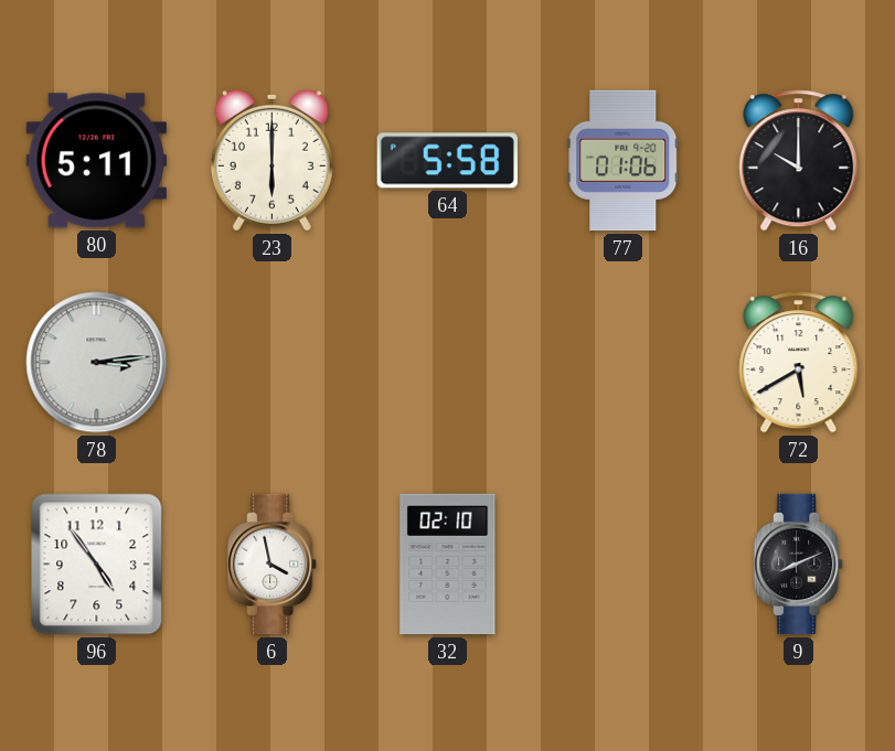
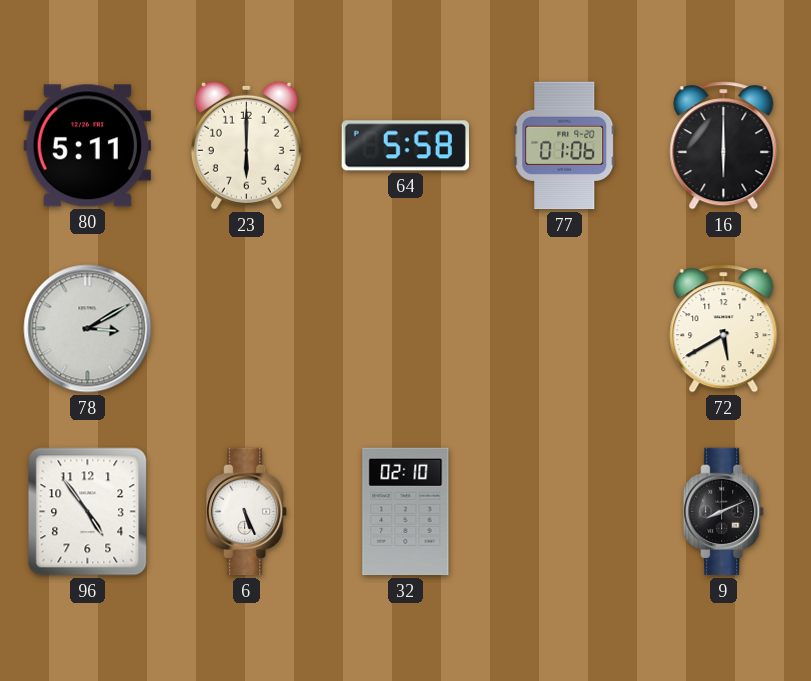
16: 10:00 -> 6:00
78: 3:14 -> 3:10
6: 3:58 -> 5:26
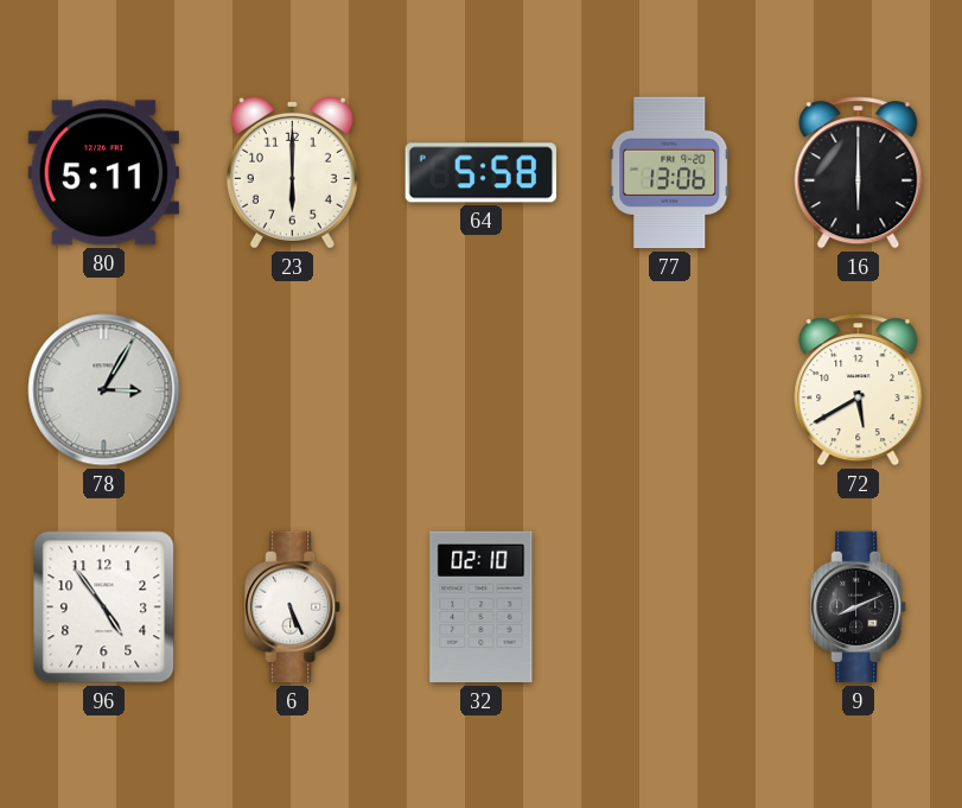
77: 01:06 -> 13:06
78: 3:10 -> 3:05
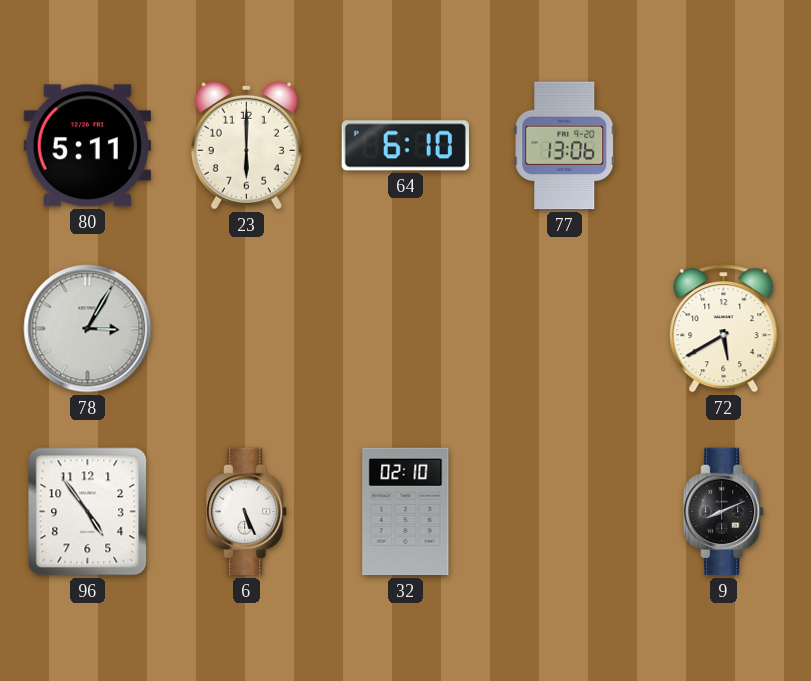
64: 5:58 -> 6:10
16: 6:00 -> none
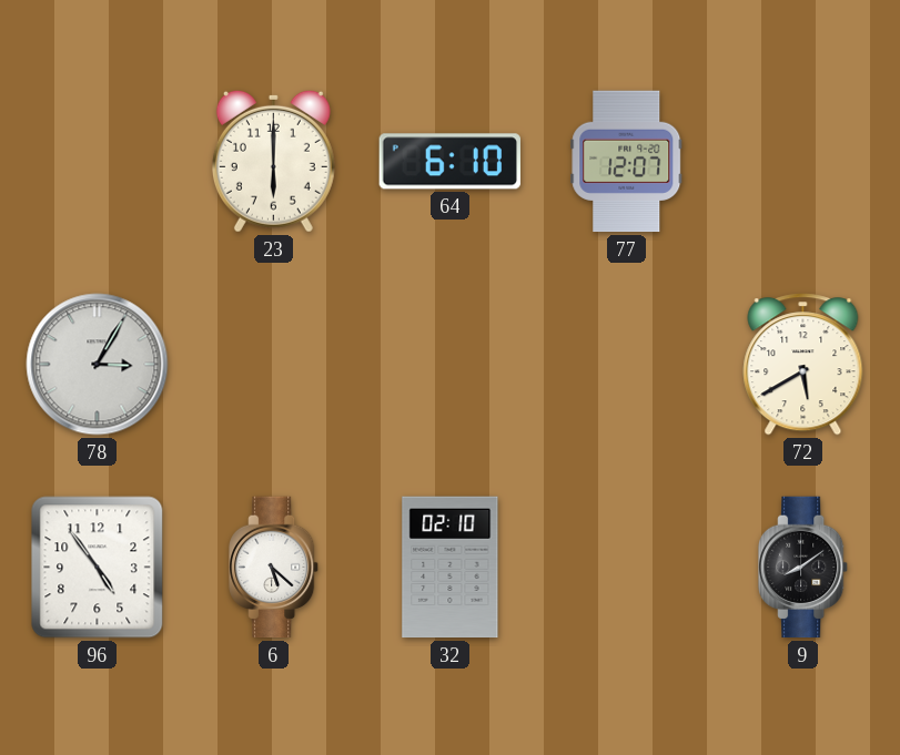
80: 5:11 -> none
77: 13:06 -> 12:07
6: 5:26 -> 5:22
9: 8:11 -> 8:09
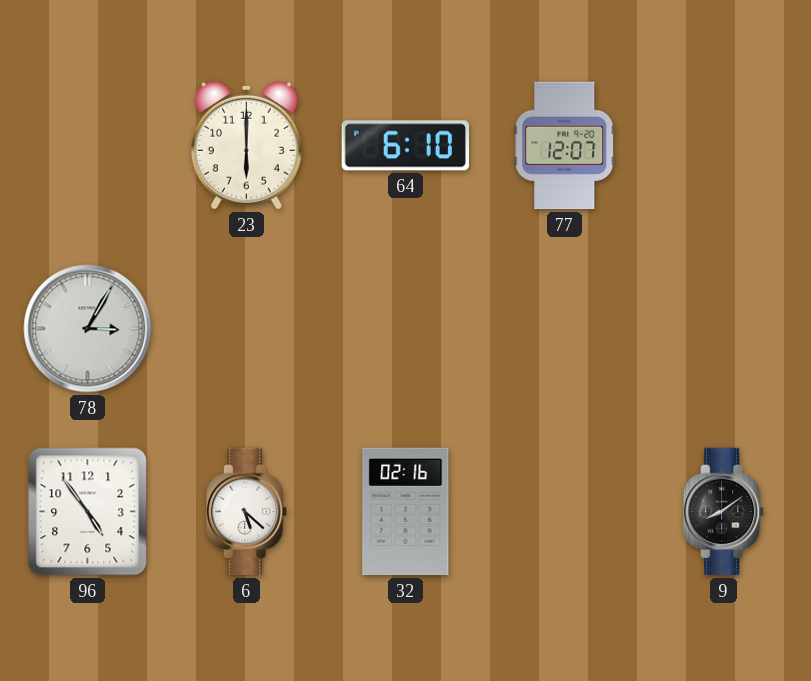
72: 5:40 -> none
32: 02:10 -> 02:16
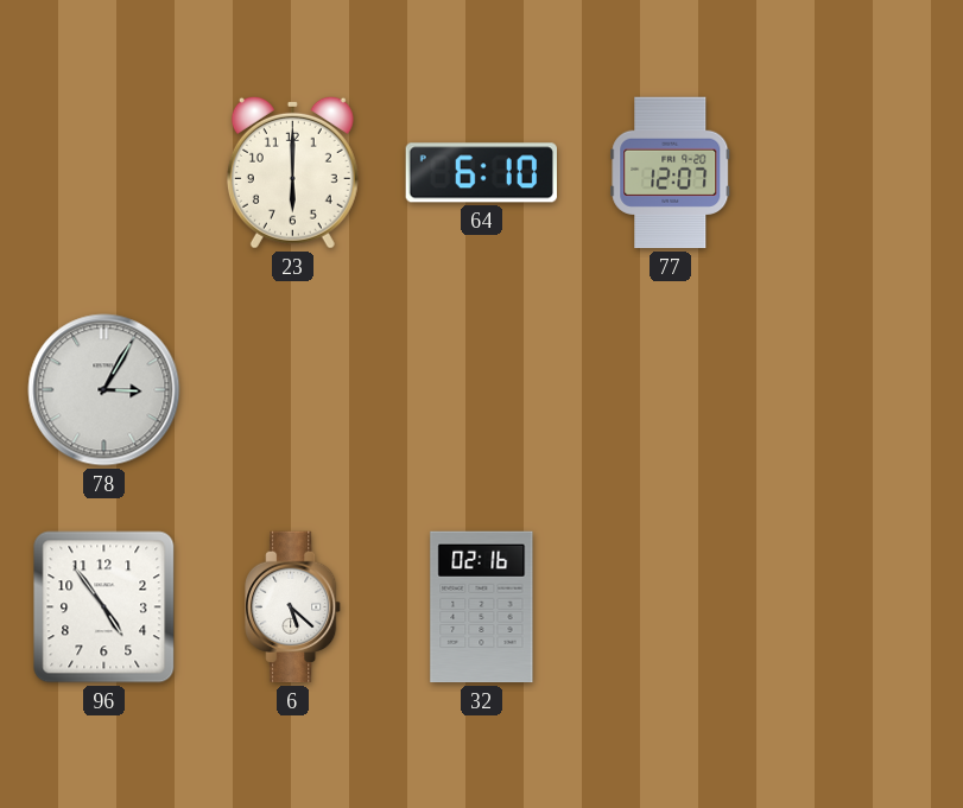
9: 8:09 -> none
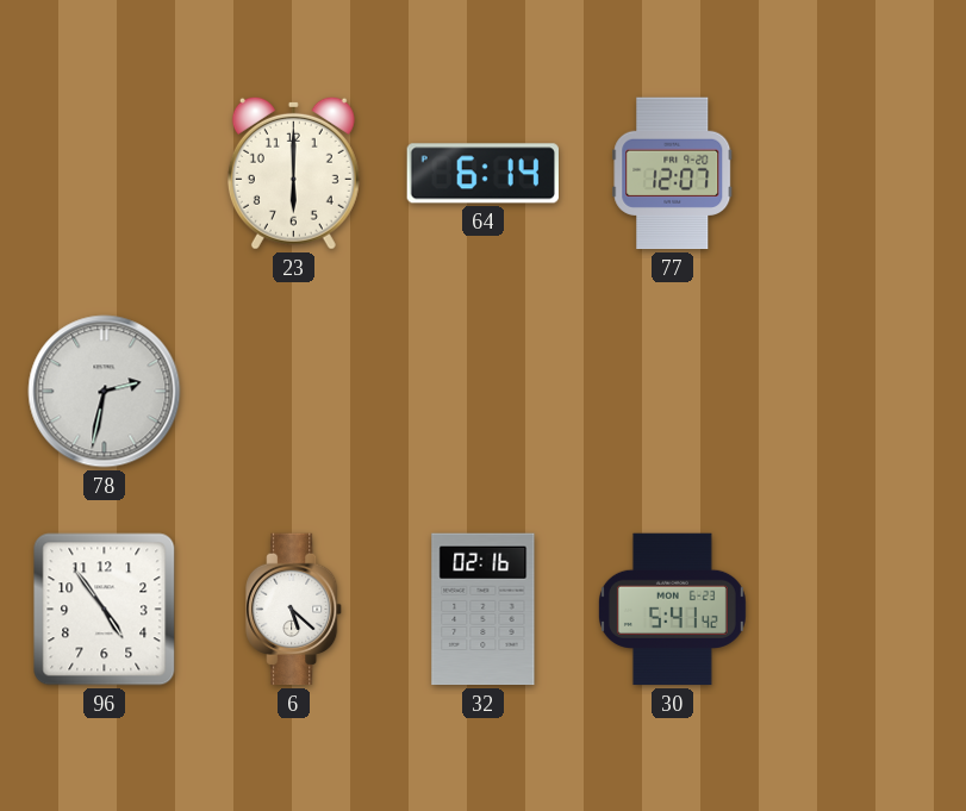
64: 6:10 -> 6:14
78: 3:05 -> 2:32
30: none -> 5:41
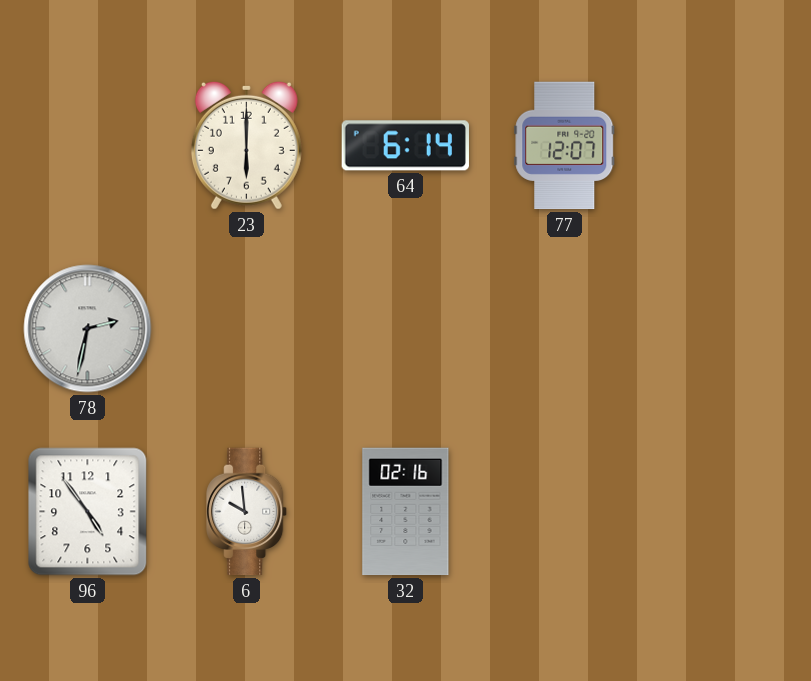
6: 5:22 -> 9:59
30: 5:41 -> none
